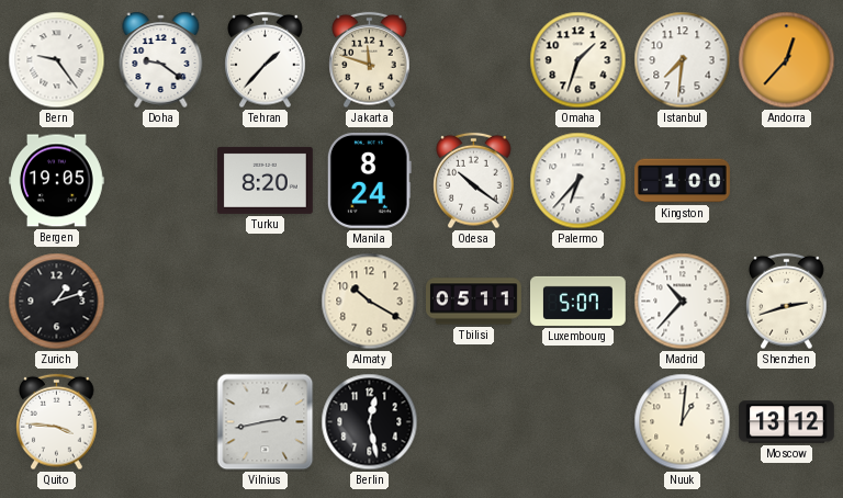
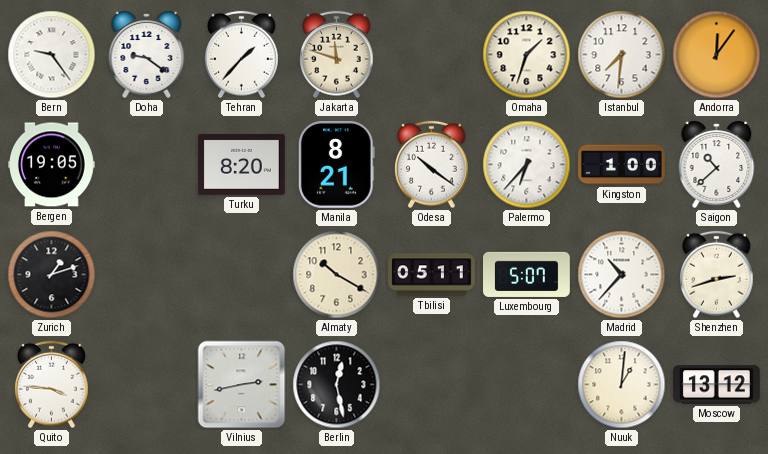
Andorra: 12:37 -> 12:06
Manila: 8:24 -> 8:21
Saigon: none -> 10:38
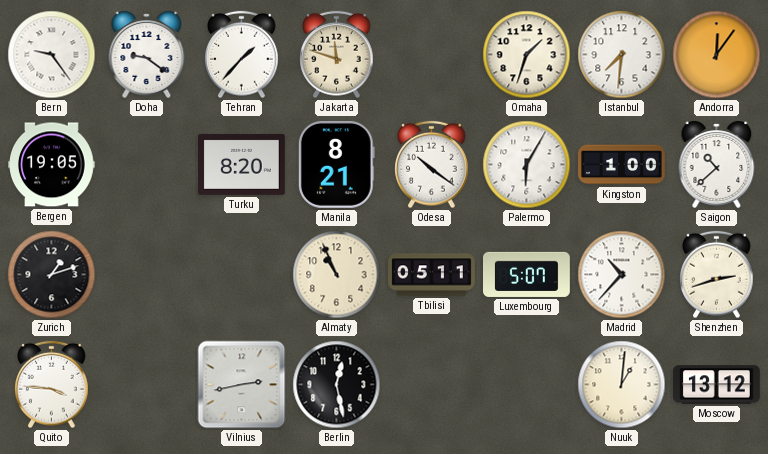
Palermo: 6:37 -> 6:05
Almaty: 10:20 -> 10:56
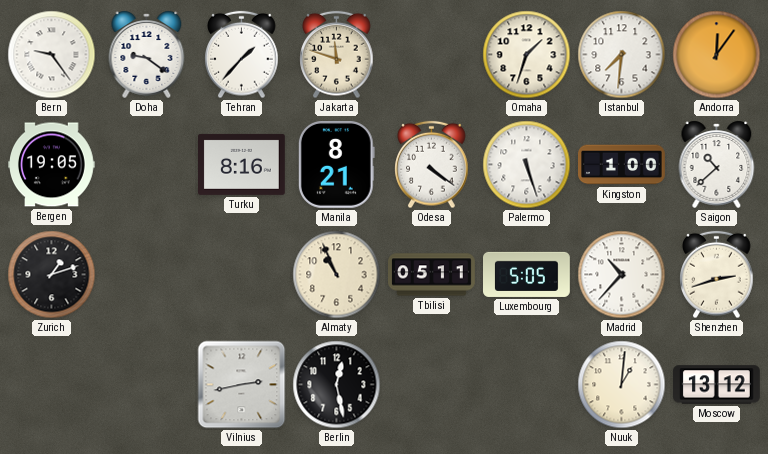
Turku: 8:20 -> 8:16
Odesa: 10:21 -> 4:21
Palermo: 6:05 -> 5:27
Luxembourg: 5:07 -> 5:05
Quito: 3:46 -> none
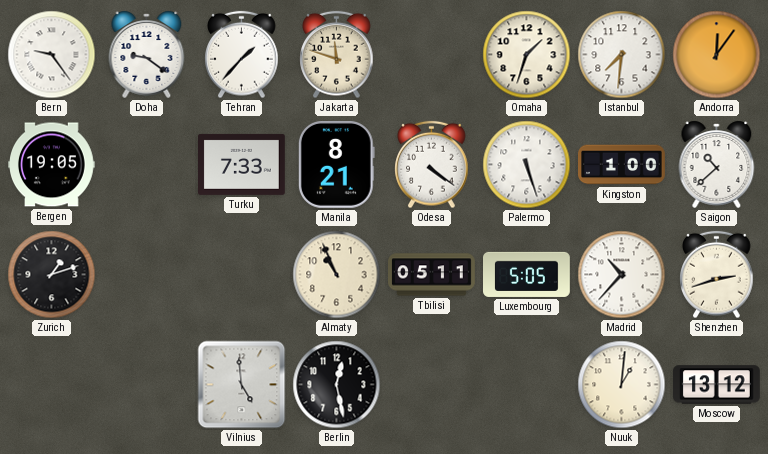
Turku: 8:16 -> 7:33
Vilnius: 2:43 -> 4:59
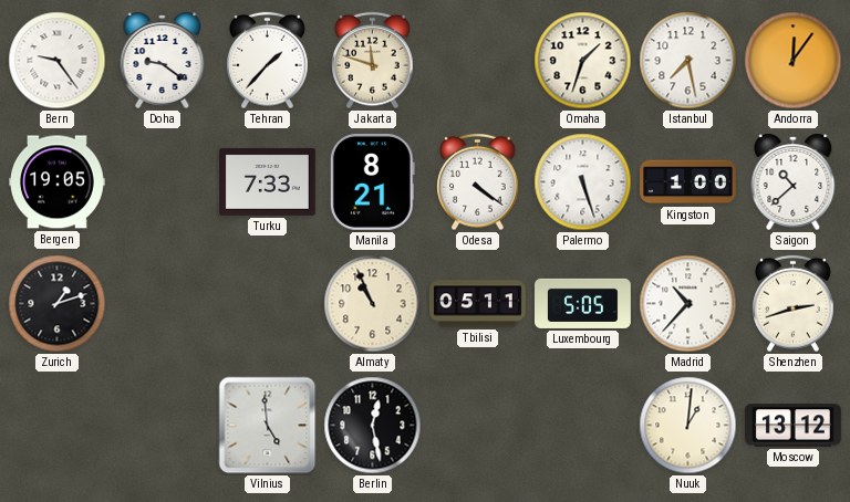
Istanbul: 7:31 -> 7:28
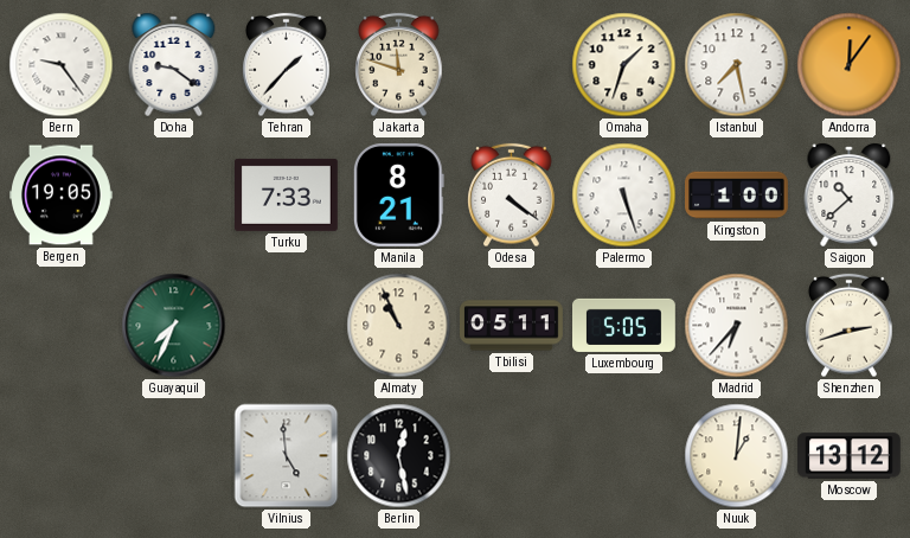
Zurich: 1:12 -> none
Guayaquil: none -> 7:34
Madrid: 10:37 -> 6:37
